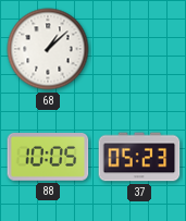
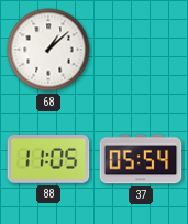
88: 10:05 -> 11:05
37: 05:23 -> 05:54
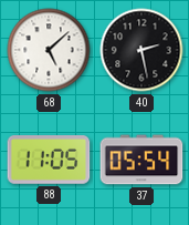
68: 1:08 -> 5:08
40: none -> 2:28
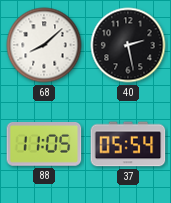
68: 5:08 -> 8:08
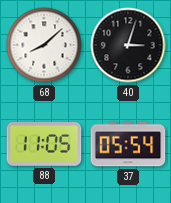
40: 2:28 -> 3:03
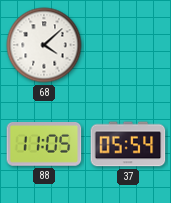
68: 8:08 -> 4:08
40: 3:03 -> none
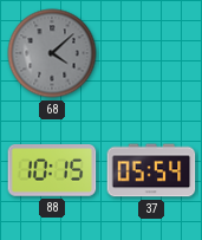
68 dial: white -> grey
88: 11:05 -> 10:15
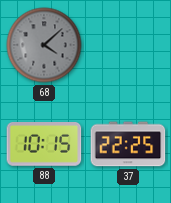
37: 05:54 -> 22:25
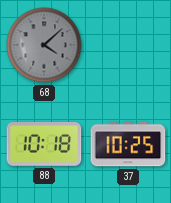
88: 10:15 -> 10:18
37: 22:25 -> 10:25
